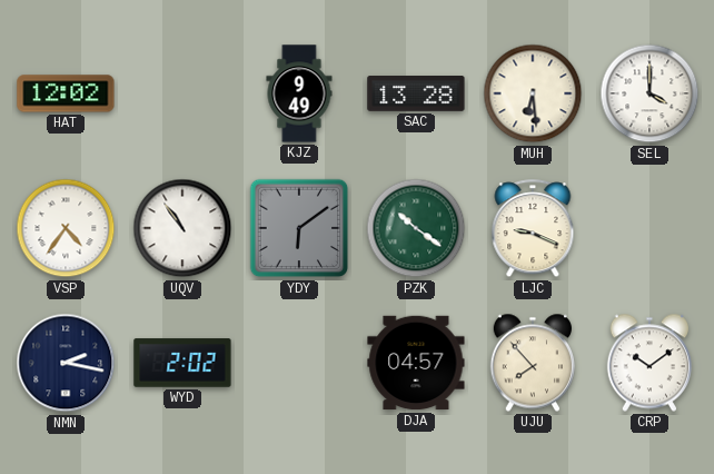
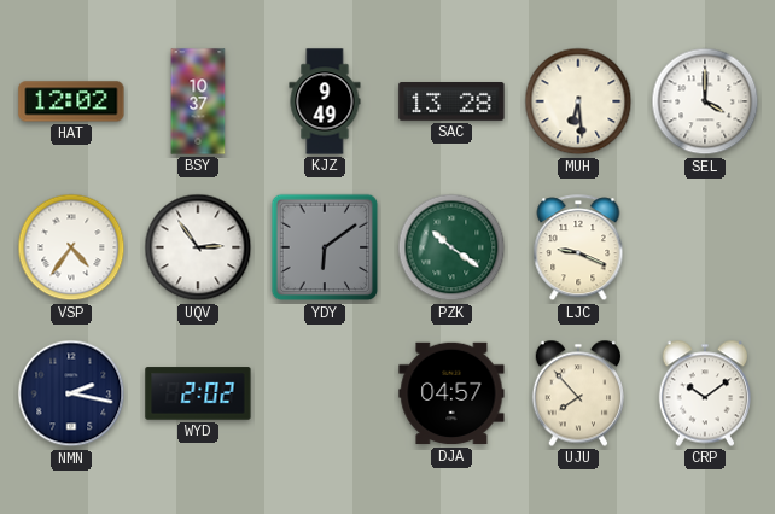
BSY: none -> 10:37
UQV: 10:54 -> 2:54
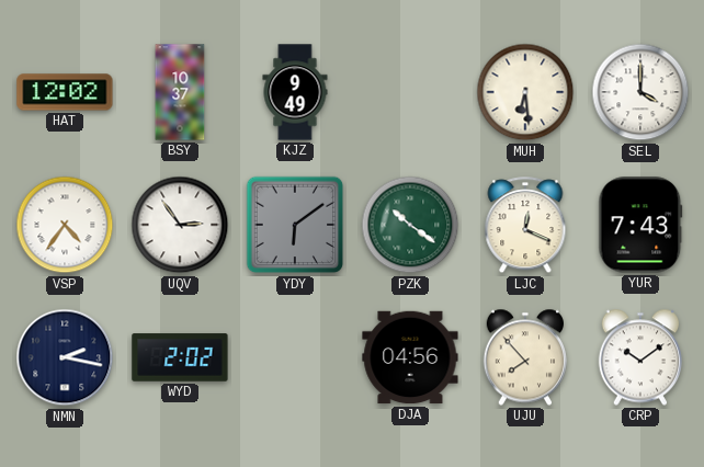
SAC: 13:28 -> none
LJC: 9:19 -> 12:19
YUR: none -> 7:43
DJA: 04:57 -> 04:56
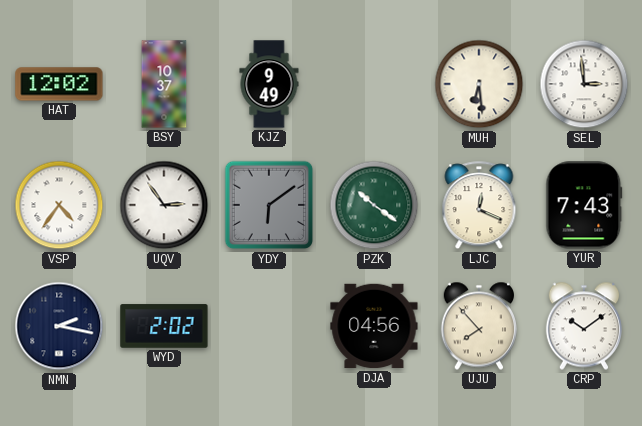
SEL: 4:00 -> 2:59
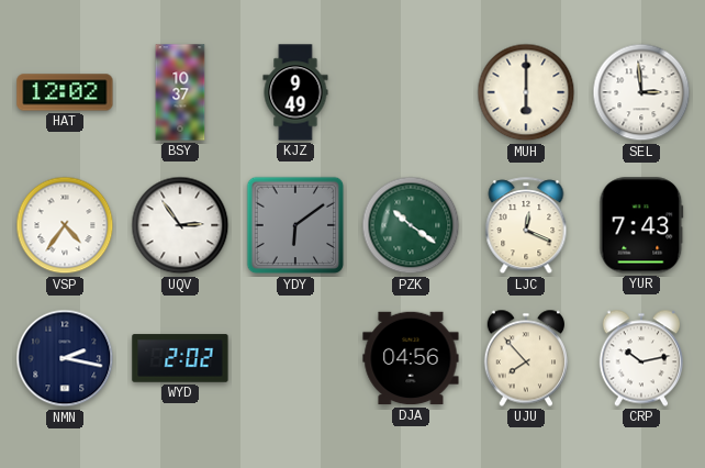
MUH: 6:29 -> 6:00
CRP: 10:09 -> 10:13
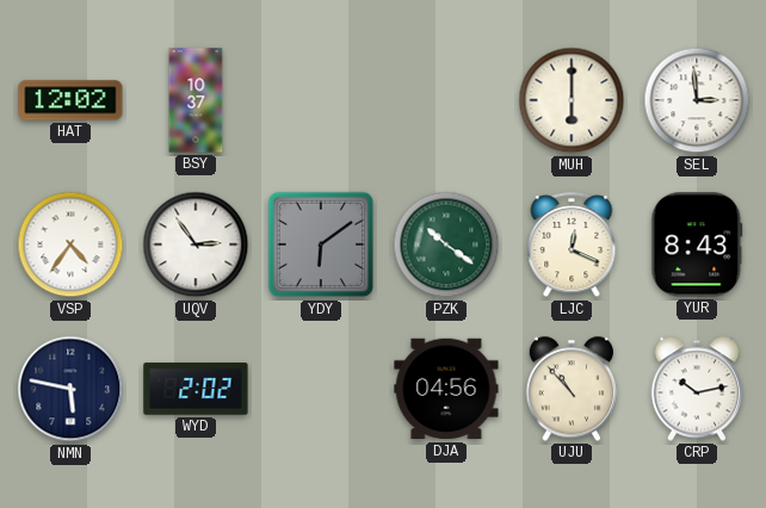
KJZ: 9:49 -> none
YUR: 7:43 -> 8:43
NMN: 2:17 -> 5:47
UJU: 7:53 -> 10:53
